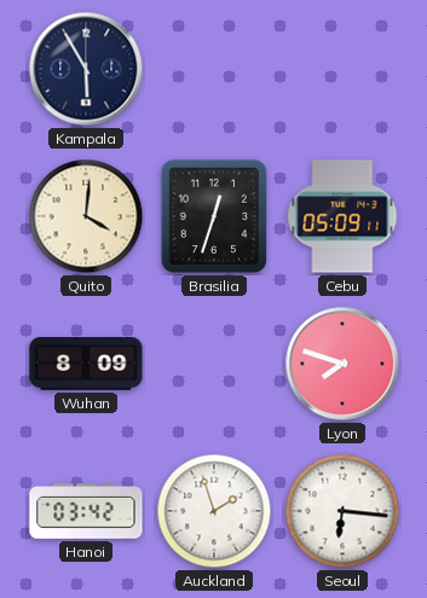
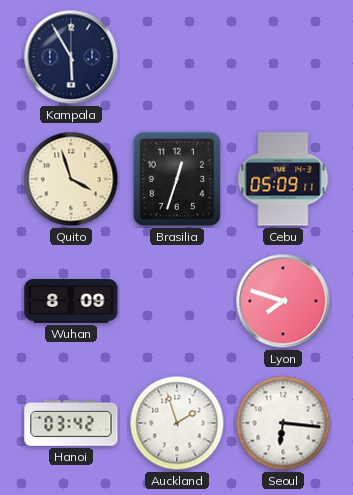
Quito: 4:01 -> 3:57
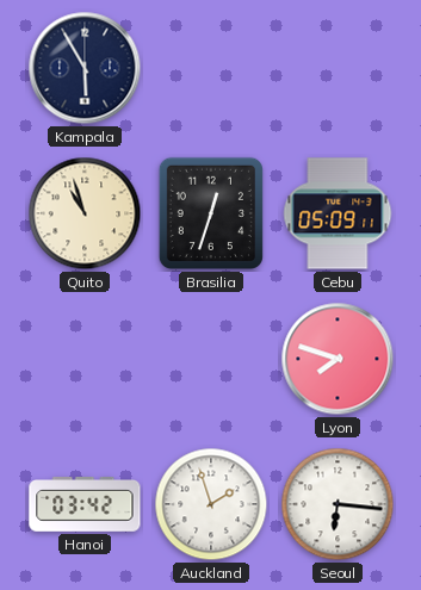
Quito: 3:57 -> 10:57
Wuhan: 8:09 -> none
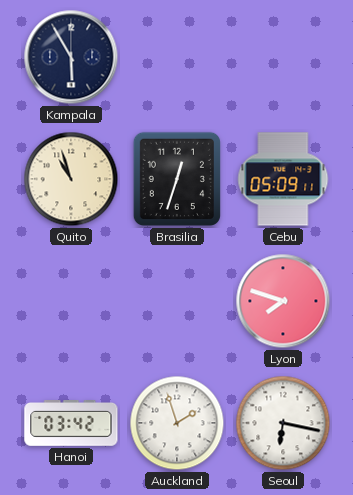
Seoul: 6:16 -> 6:17
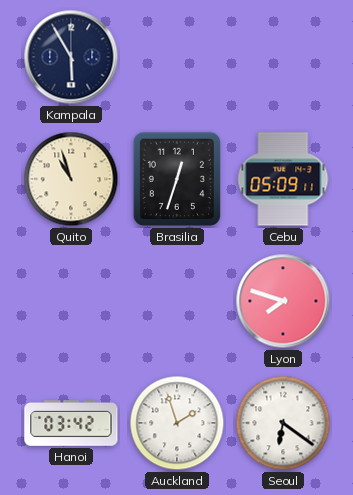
Seoul: 6:17 -> 6:21
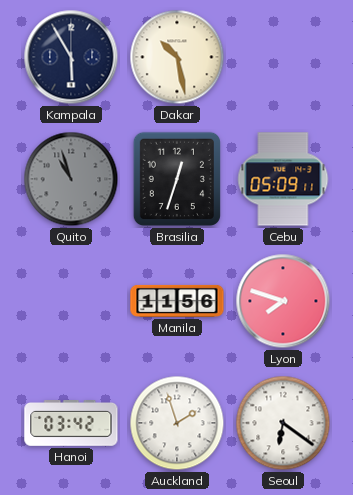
Dakar: none -> 10:28
Quito dial: cream -> grey
Manila: none -> 11:56
